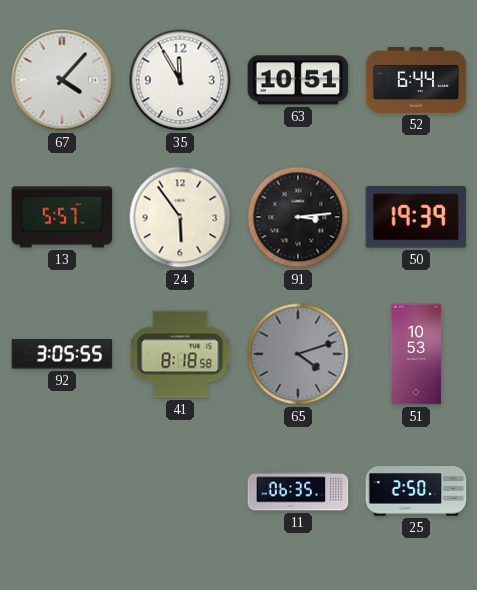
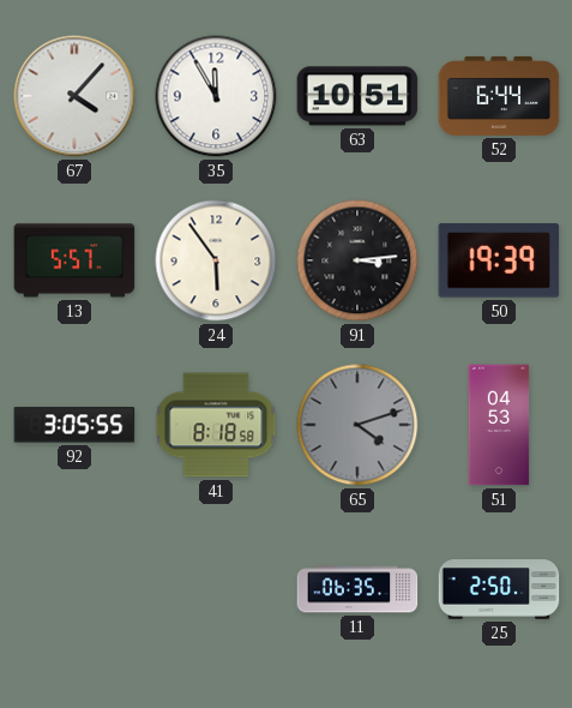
51: 10:53 -> 04:53
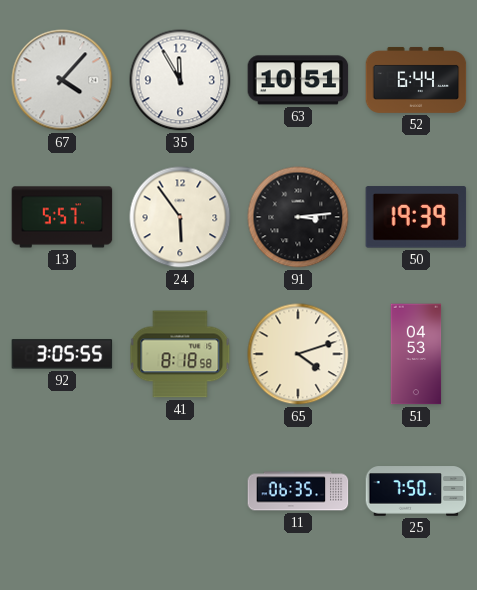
65 dial: grey -> cream
25: 2:50 -> 7:50
